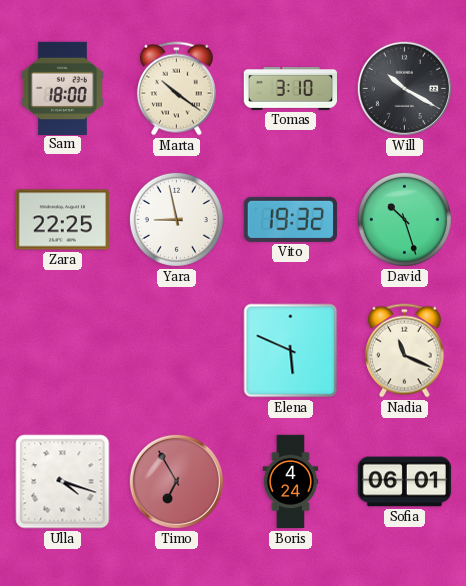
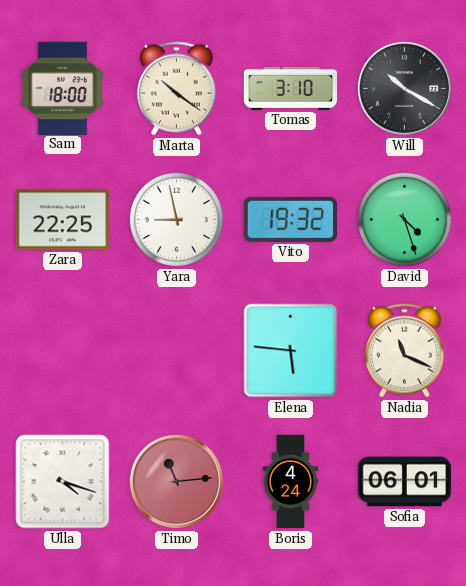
David: 10:27 -> 4:27
Elena: 5:49 -> 5:46
Timo: 6:55 -> 11:14
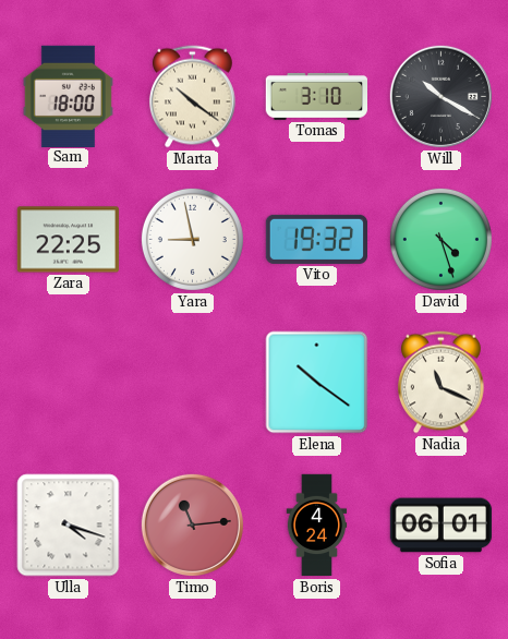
Elena: 5:46 -> 10:21
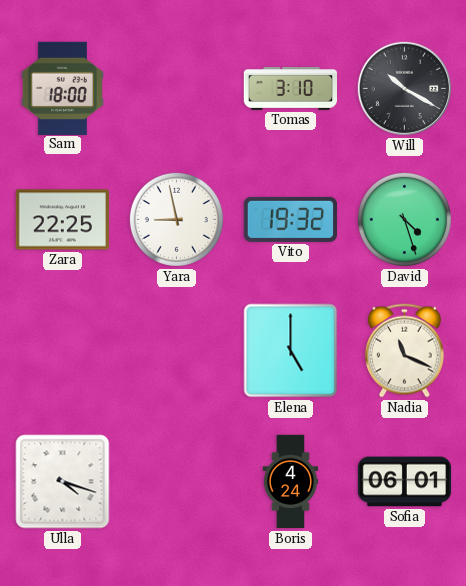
Marta: 10:21 -> none
Elena: 10:21 -> 5:00
Timo: 11:14 -> none
